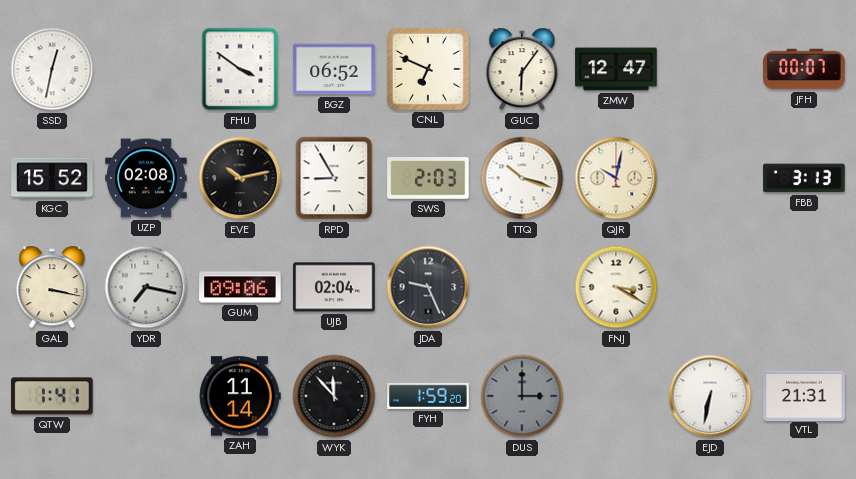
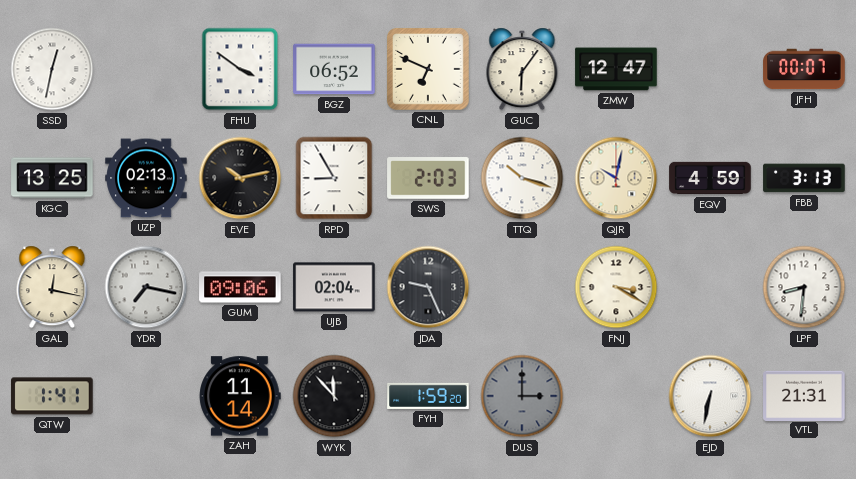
KGC: 15:52 -> 13:25
UZP: 02:08 -> 02:13
EQV: none -> 4:59
GAL: 3:17 -> 12:17
LPF: none -> 8:31
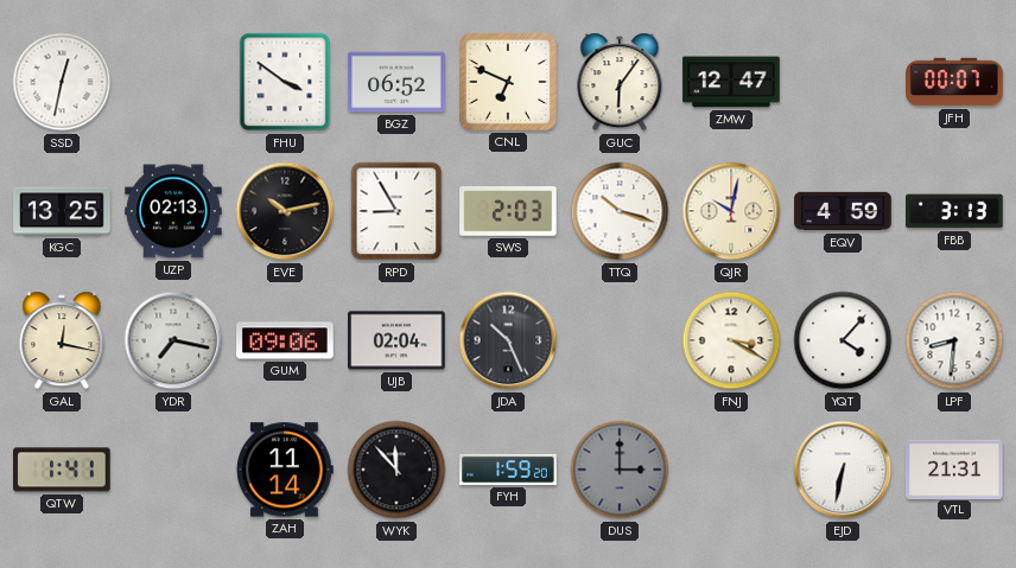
JDA: 9:26 -> 10:26
YQT: none -> 4:07
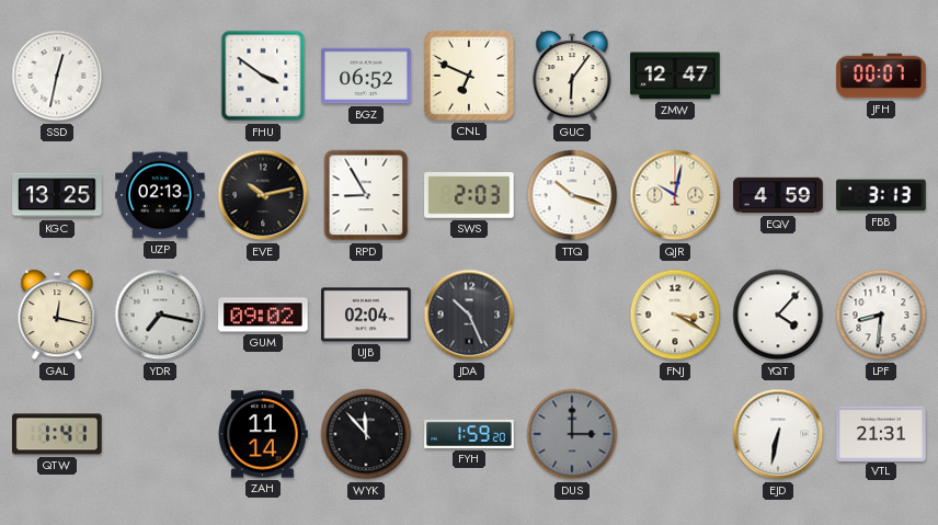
GUM: 09:06 -> 09:02
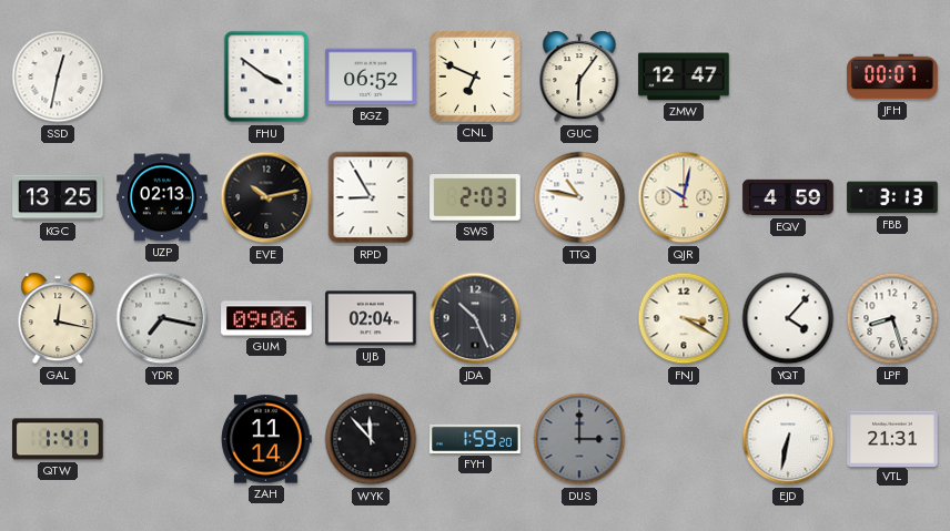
TTQ: 10:18 -> 10:47
GUM: 09:02 -> 09:06
LPF: 8:31 -> 8:27
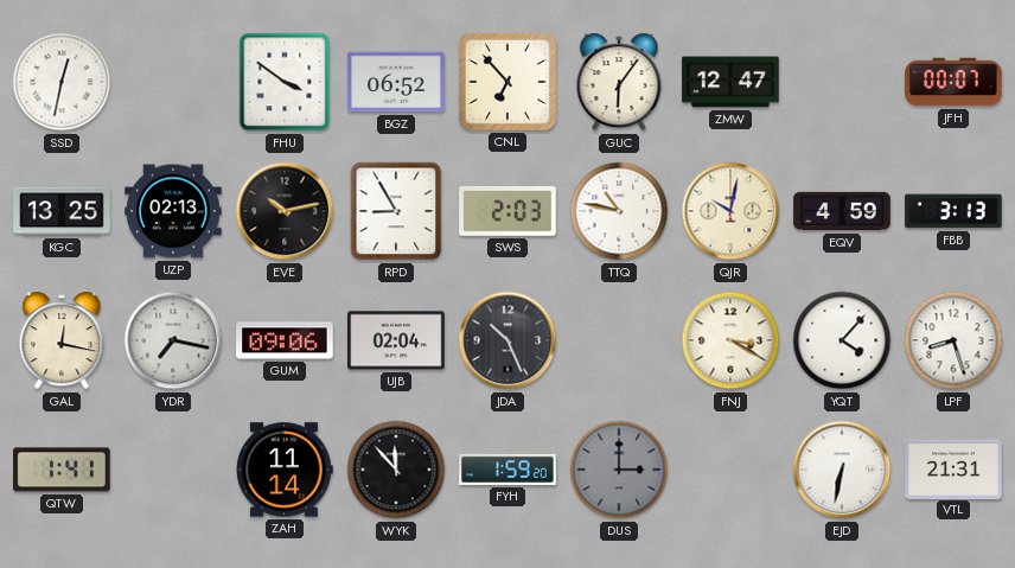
CNL: 6:49 -> 6:53
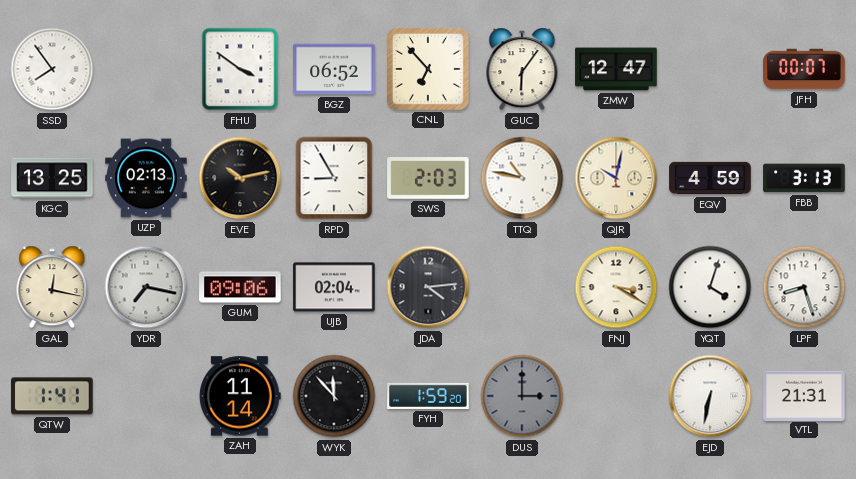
SSD: 12:32 -> 7:54
JDA: 10:26 -> 4:14
YQT: 4:07 -> 4:03
